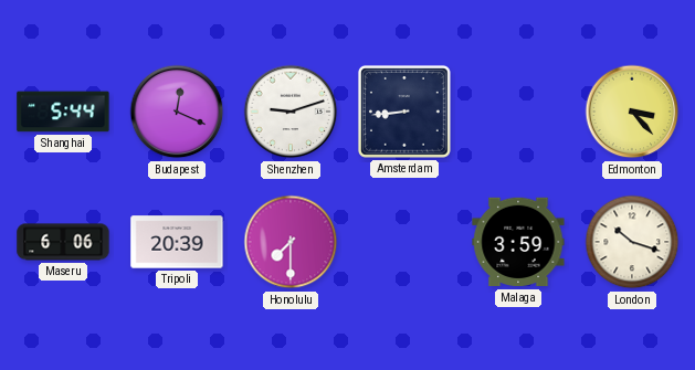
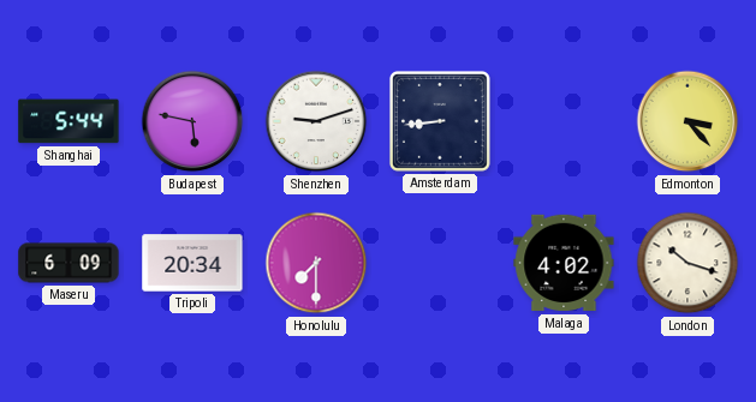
Budapest: 12:19 -> 5:47
Maseru: 6:06 -> 6:09
Tripoli: 20:39 -> 20:34
Malaga: 3:59 -> 4:02
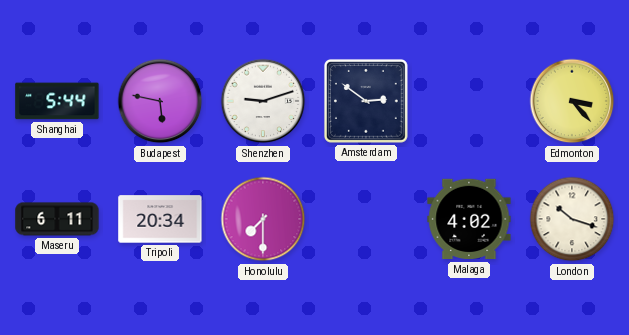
Amsterdam: 8:44 -> 2:51
Maseru: 6:09 -> 6:11
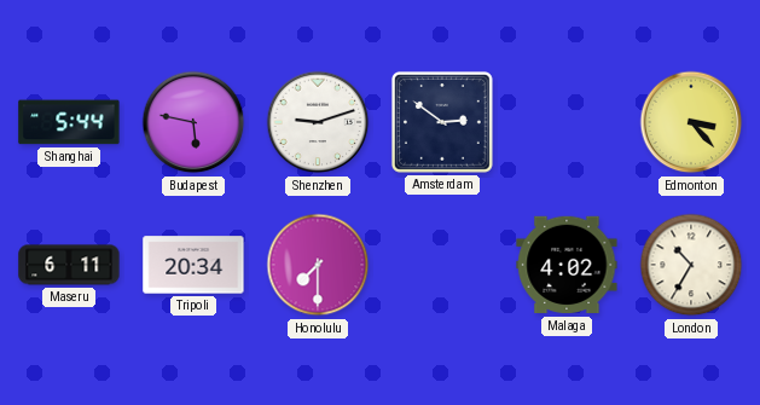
London: 10:18 -> 10:35
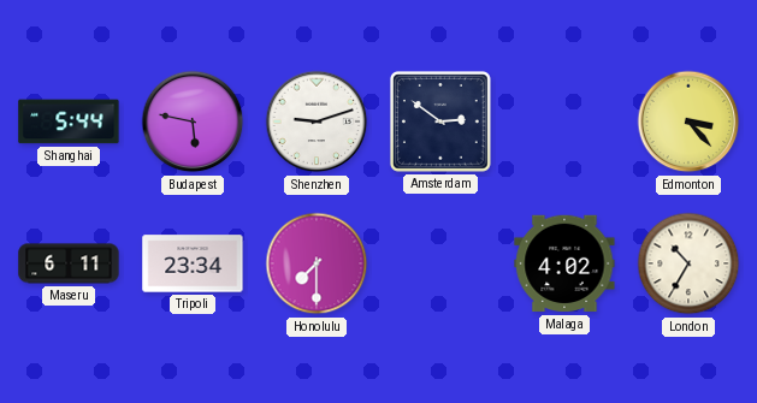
Tripoli: 20:34 -> 23:34
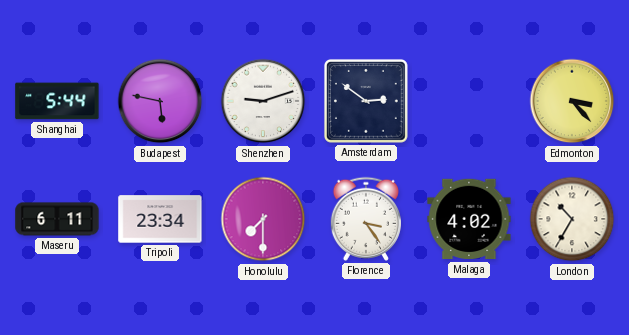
Florence: none -> 3:24
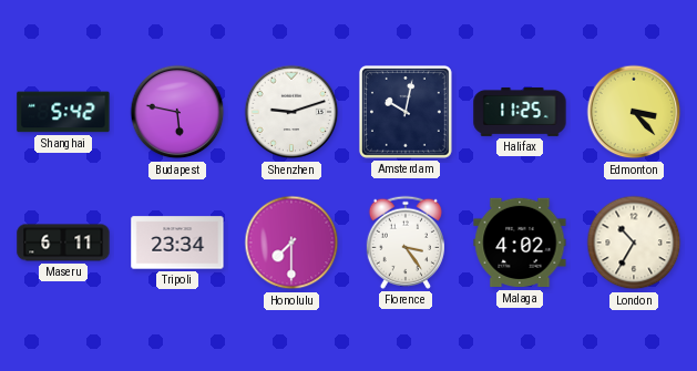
Shanghai: 5:44 -> 5:42
Amsterdam: 2:51 -> 10:02
Halifax: none -> 11:25
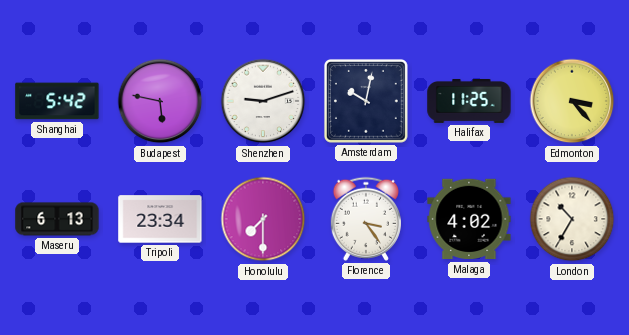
Maseru: 6:11 -> 6:13
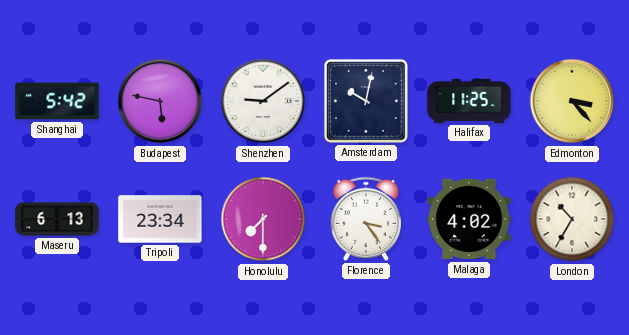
Shenzhen: 9:12 -> 9:09
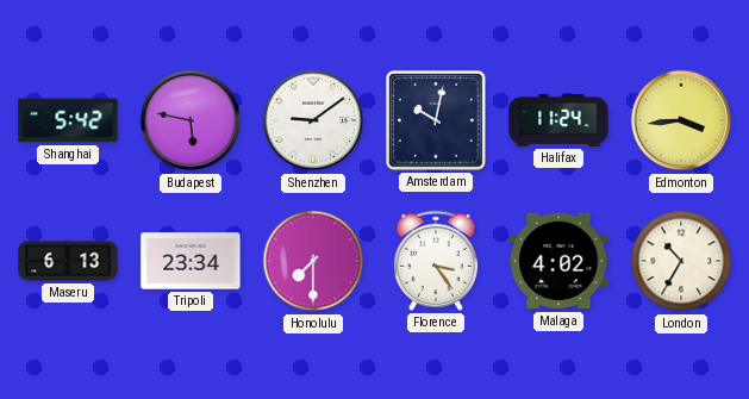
Halifax: 11:25 -> 11:24
Edmonton: 3:23 -> 3:44
